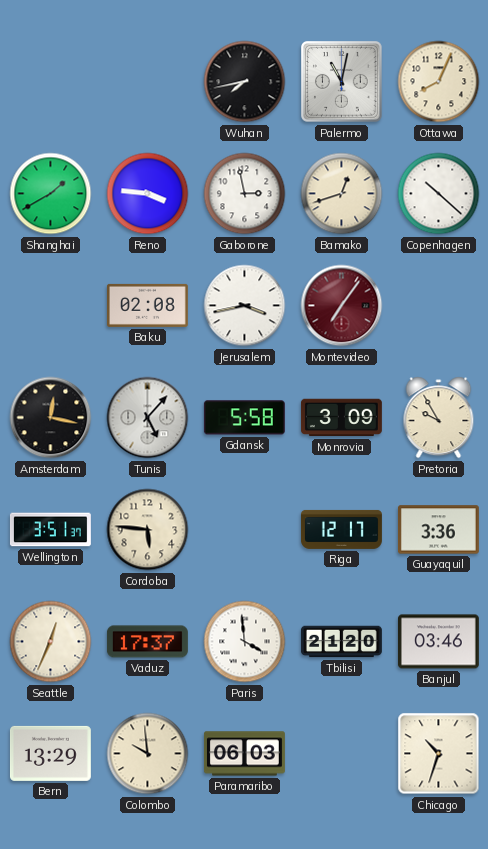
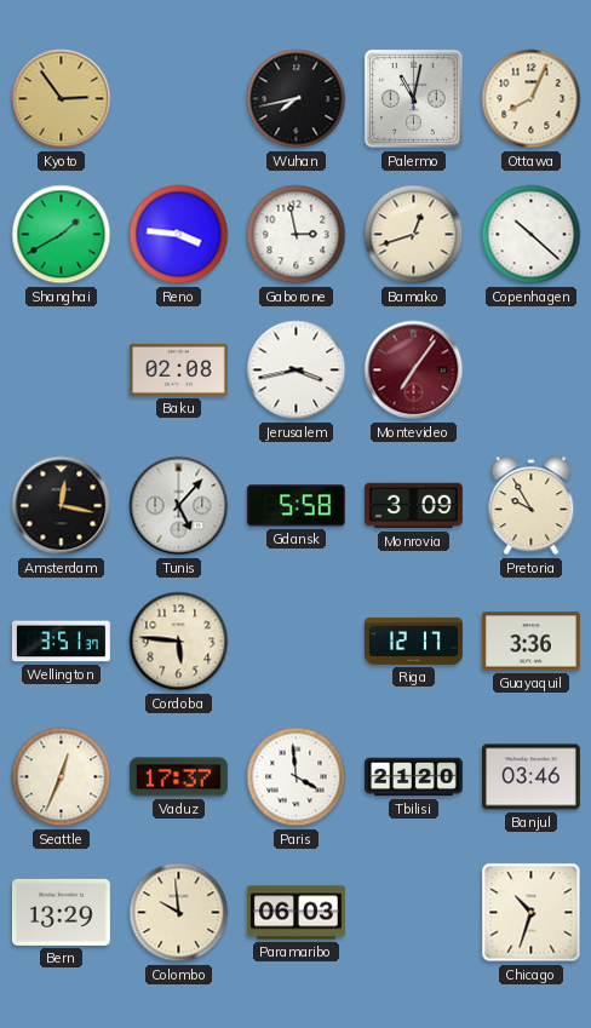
Kyoto: none -> 2:54
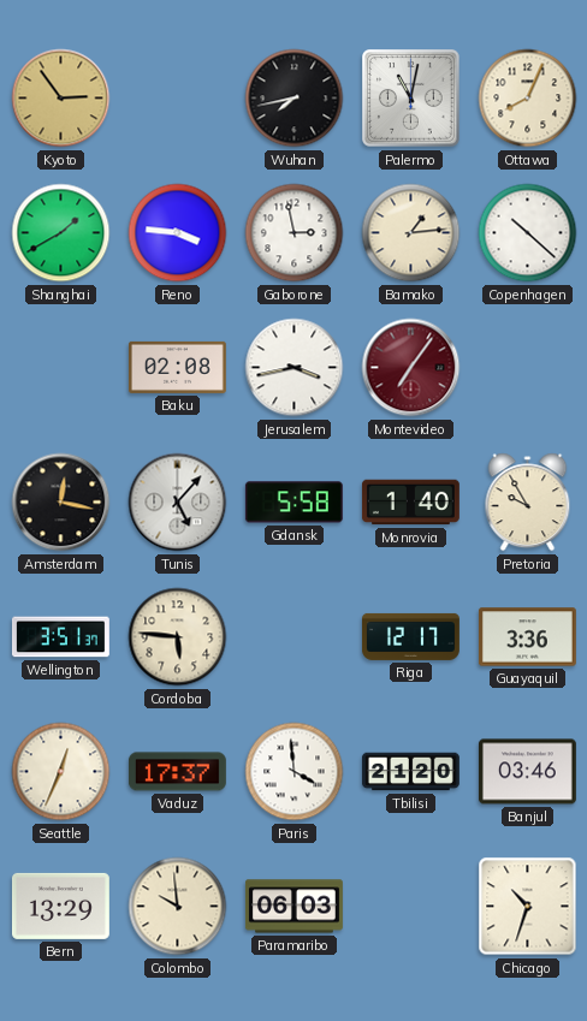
Bamako: 12:42 -> 1:14
Monrovia: 3:09 -> 1:40
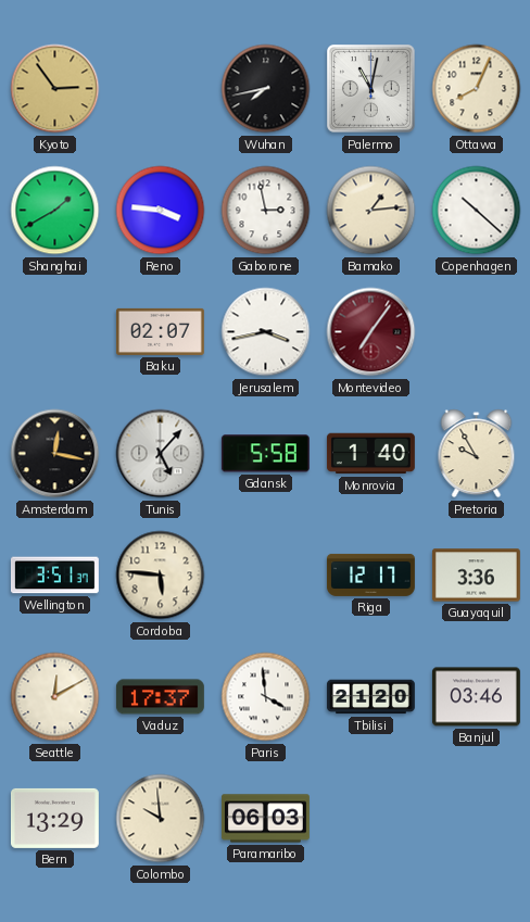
Baku: 02:08 -> 02:07
Seattle: 12:34 -> 12:10
Chicago: 10:33 -> none
